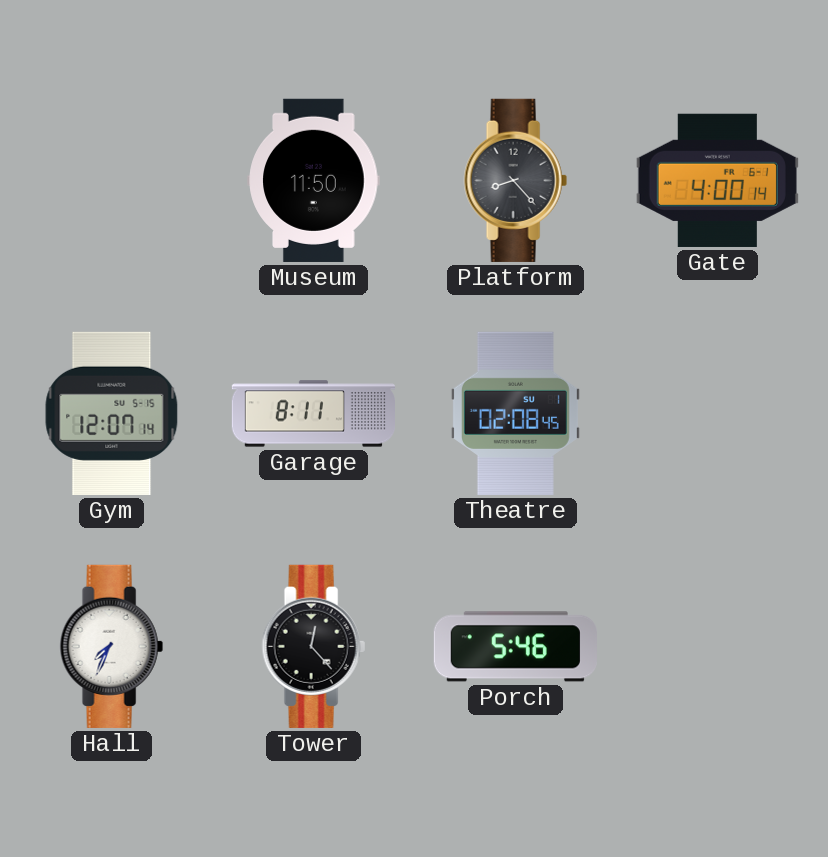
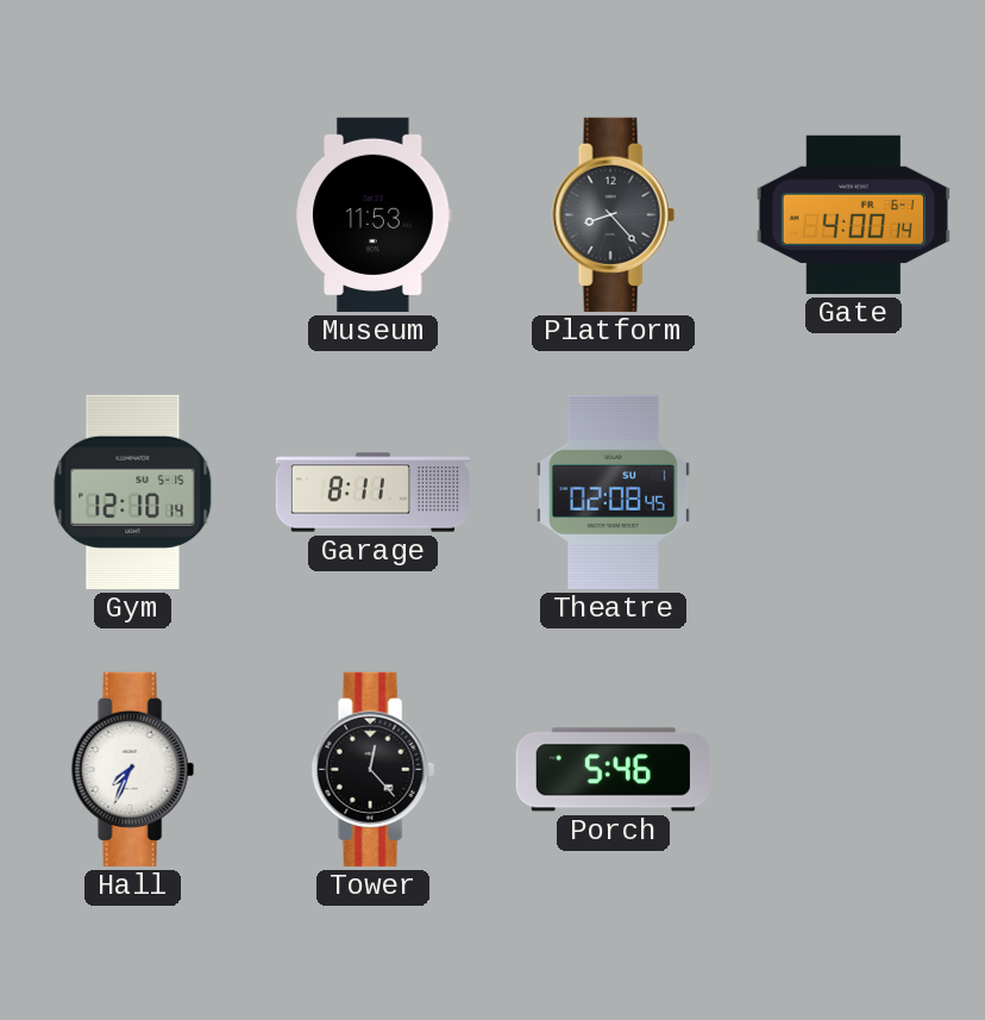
Museum: 11:50 -> 11:53
Gym: 12:07 -> 12:10
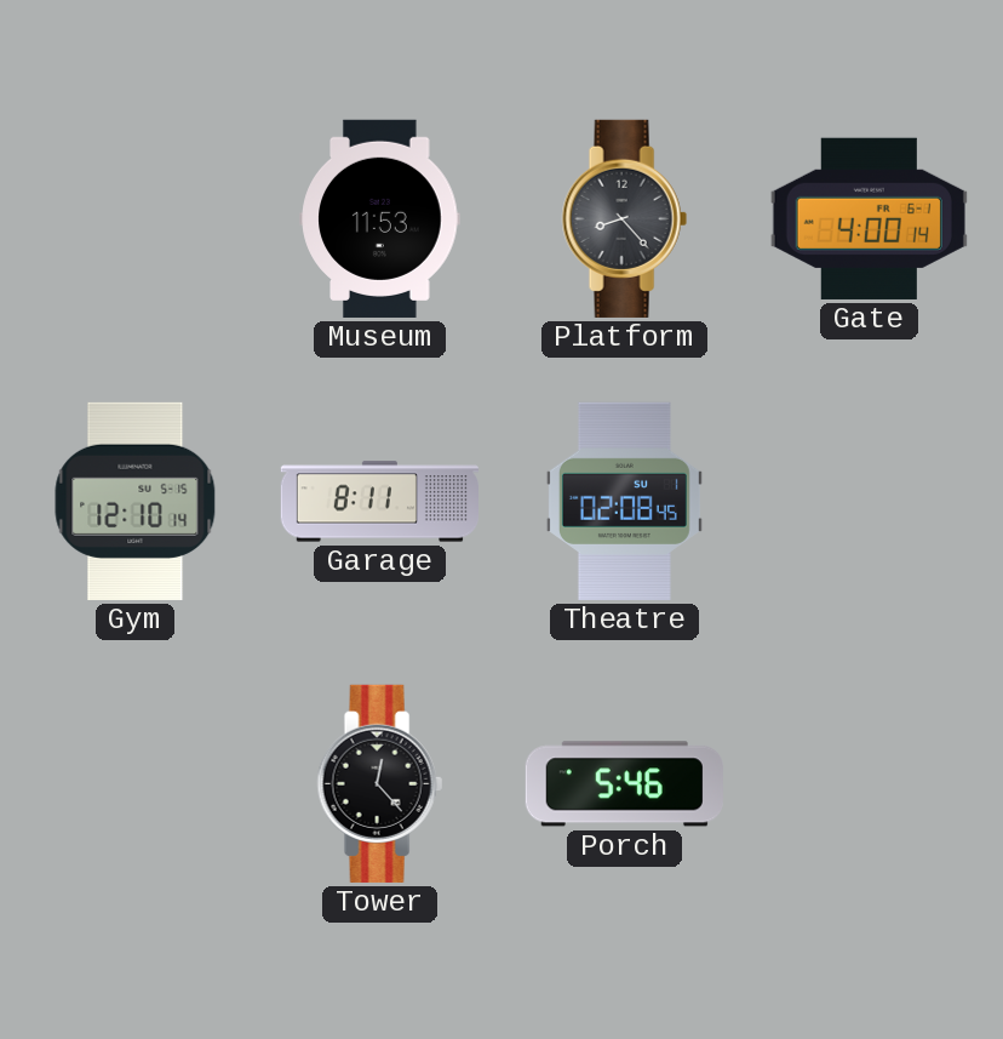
Hall: 7:34 -> none
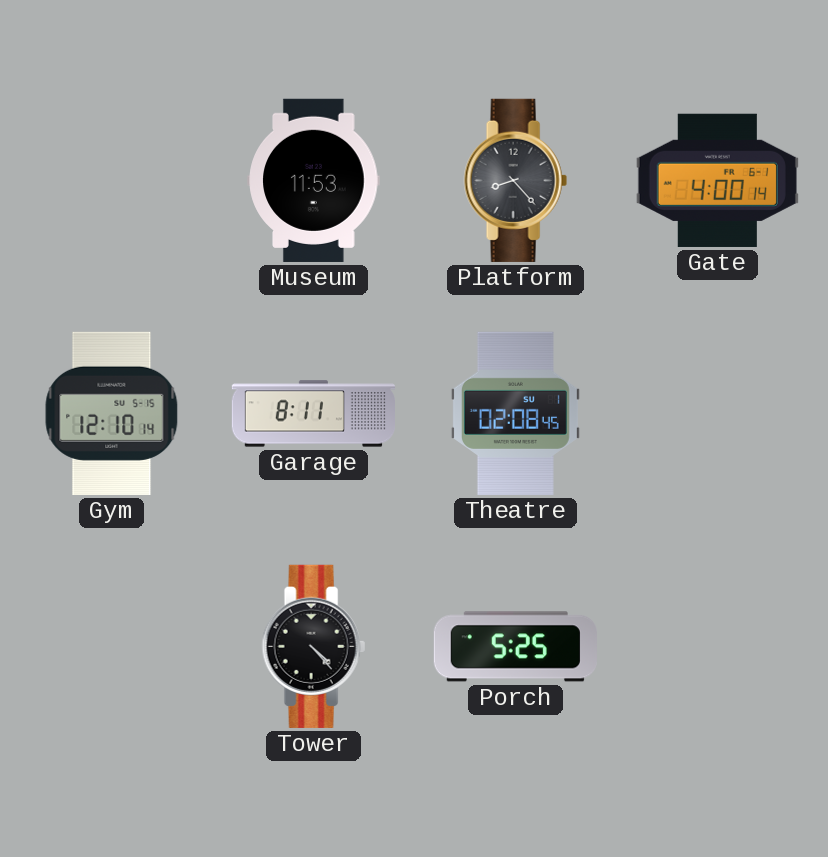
Tower: 12:23 -> 4:23
Porch: 5:46 -> 5:25
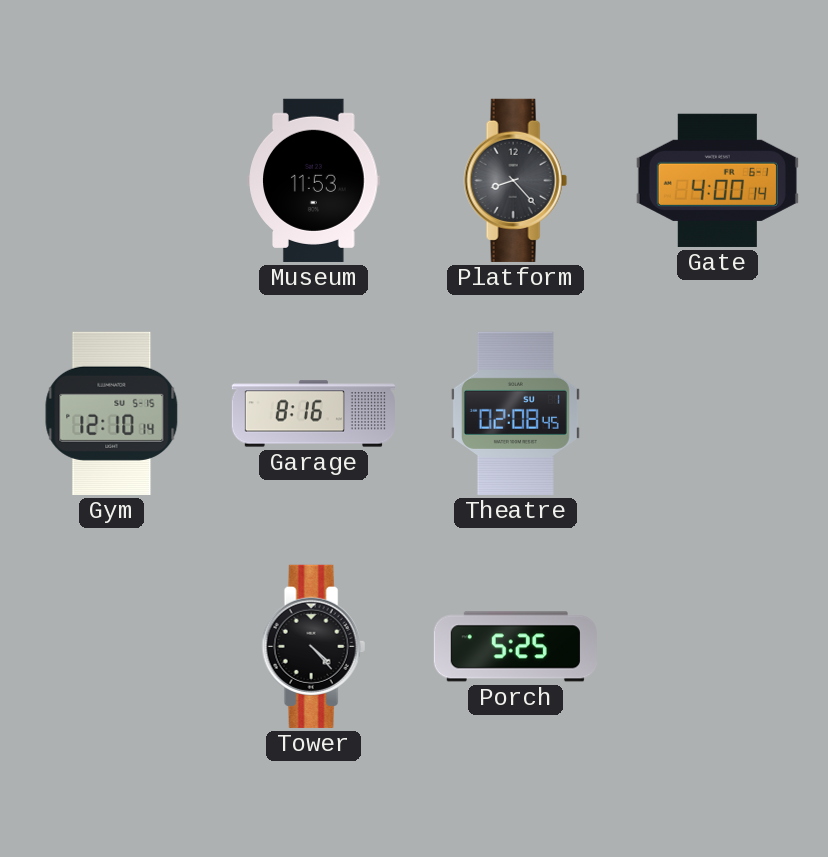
Garage: 8:11 -> 8:16
